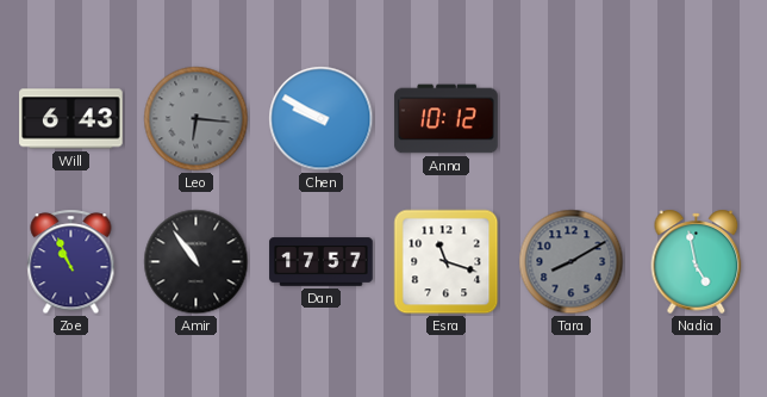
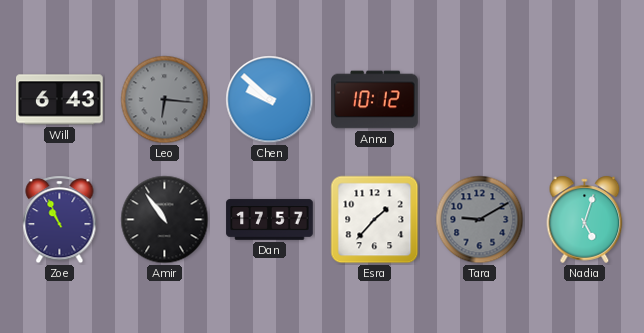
Chen: 9:50 -> 9:52
Esra: 11:18 -> 1:37
Tara: 8:10 -> 9:10
Nadia: 4:58 -> 5:03
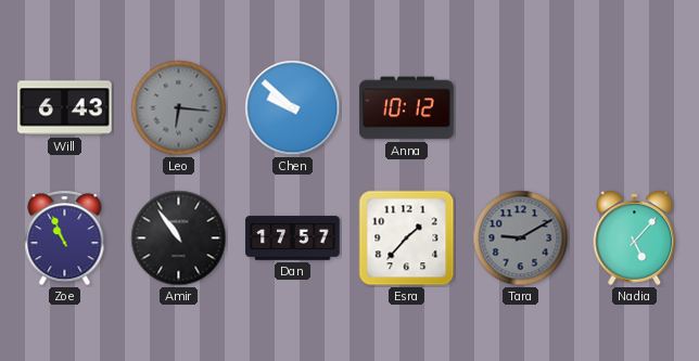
Nadia: 5:03 -> 5:07
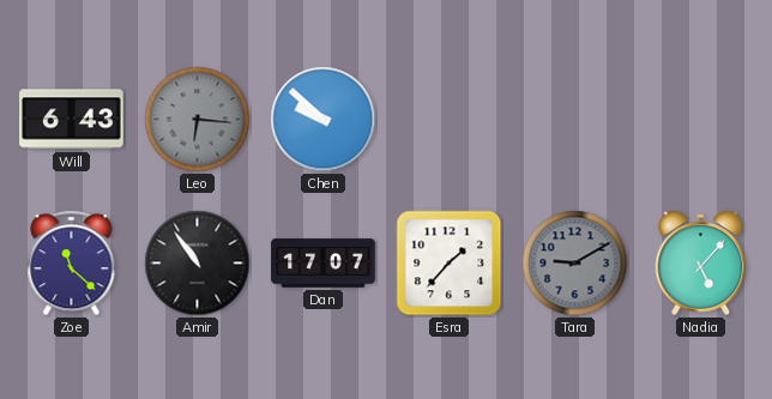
Anna: 10:12 -> none
Zoe: 10:56 -> 11:22
Dan: 17:57 -> 17:07
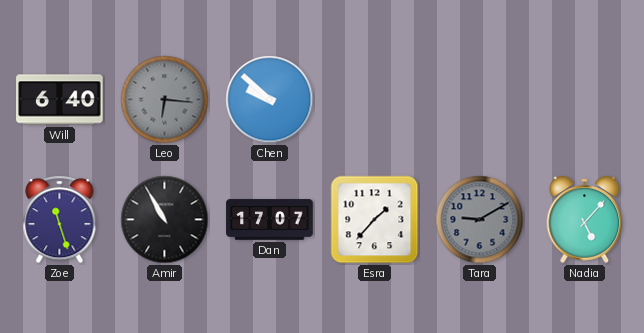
Will: 6:43 -> 6:40
Zoe: 11:22 -> 11:27
Amir: 10:54 -> 10:55
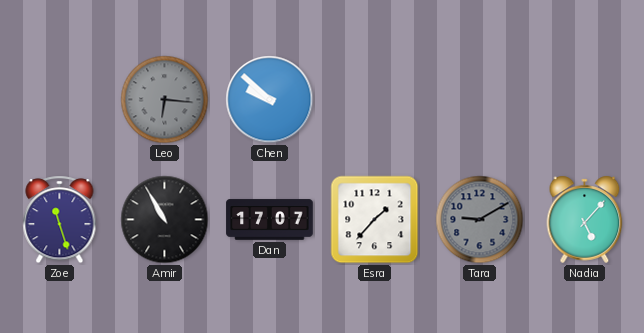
Will: 6:40 -> none
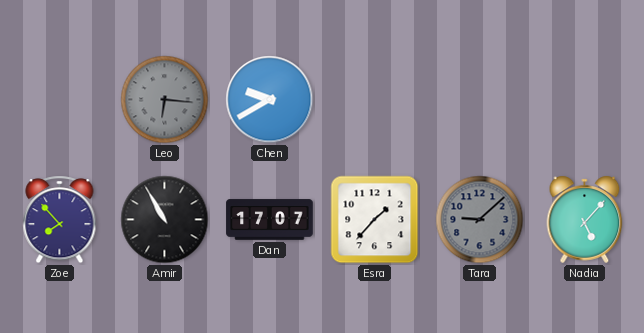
Chen: 9:52 -> 9:40
Zoe: 11:27 -> 7:53
Tara: 9:10 -> 9:08
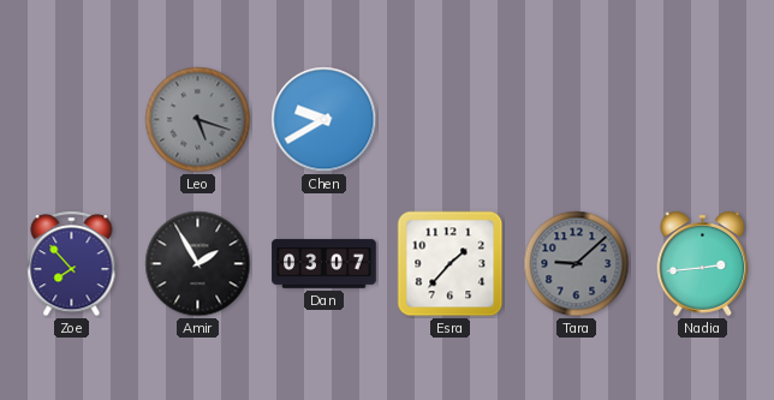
Leo: 6:16 -> 5:18
Amir: 10:55 -> 1:55
Dan: 17:07 -> 03:07
Nadia: 5:07 -> 2:44
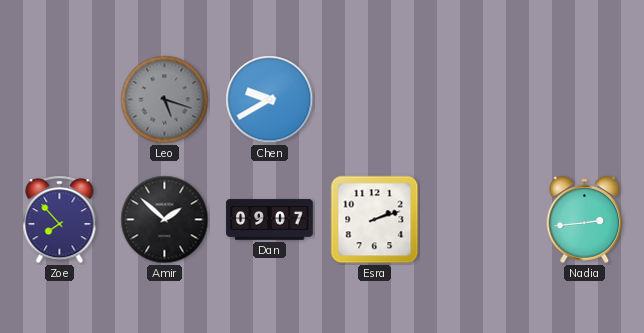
Amir: 1:55 -> 1:52
Dan: 03:07 -> 09:07
Esra: 1:37 -> 2:12
Tara: 9:08 -> none
